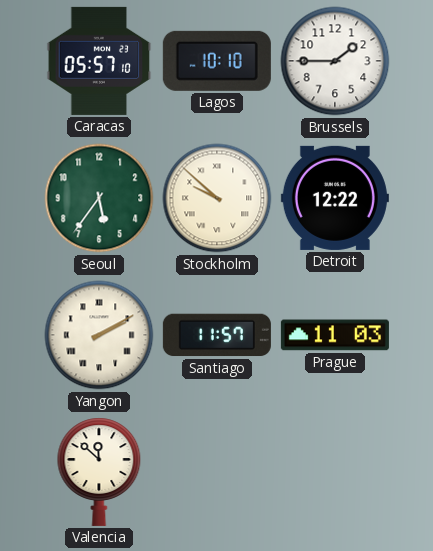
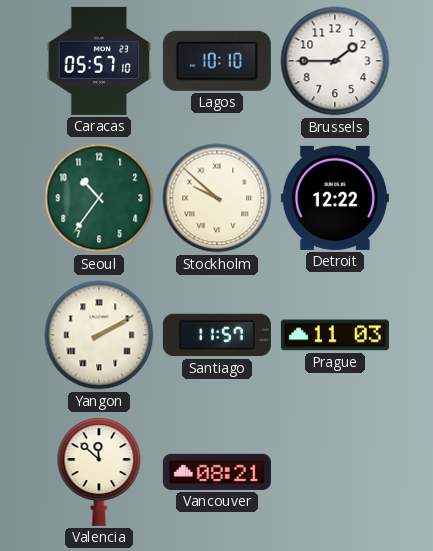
Seoul: 5:36 -> 10:36
Vancouver: none -> 08:21
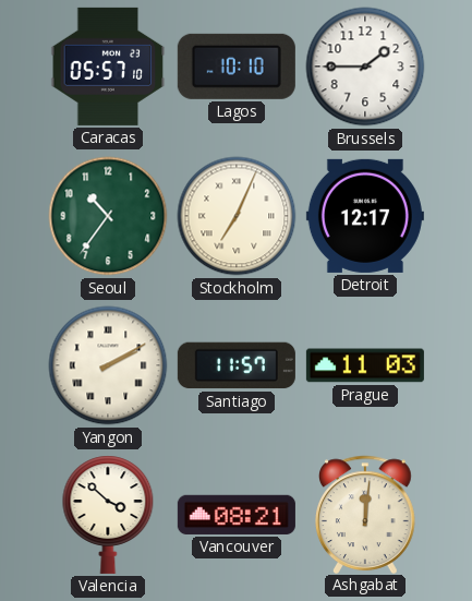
Stockholm: 9:52 -> 7:04
Detroit: 12:22 -> 12:17
Valencia: 11:52 -> 3:52
Ashgabat: none -> 12:01
